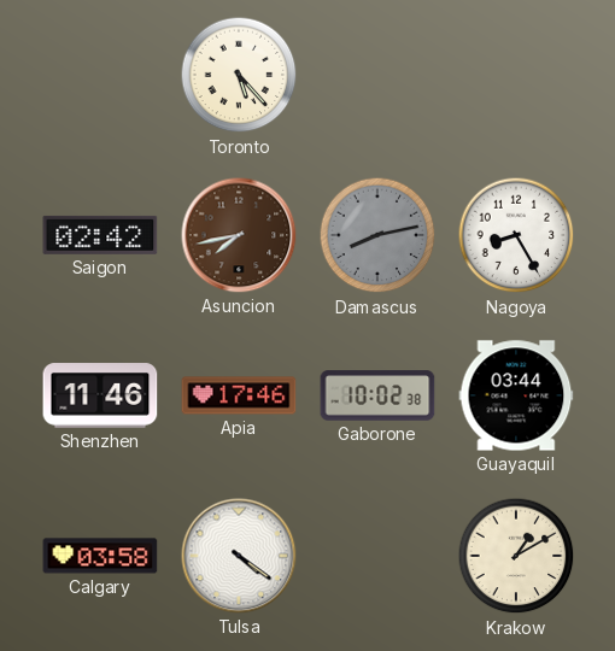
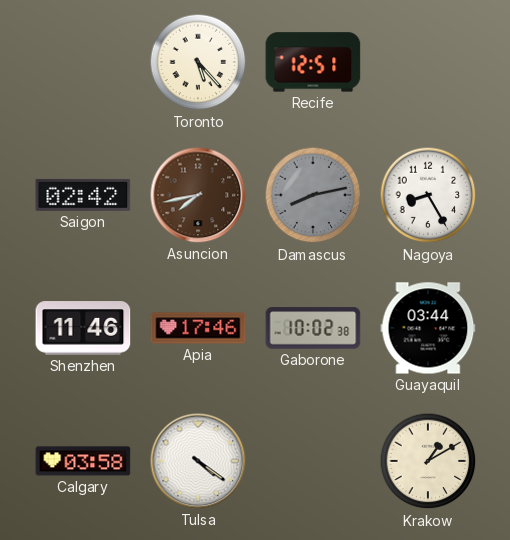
Recife: none -> 12:51
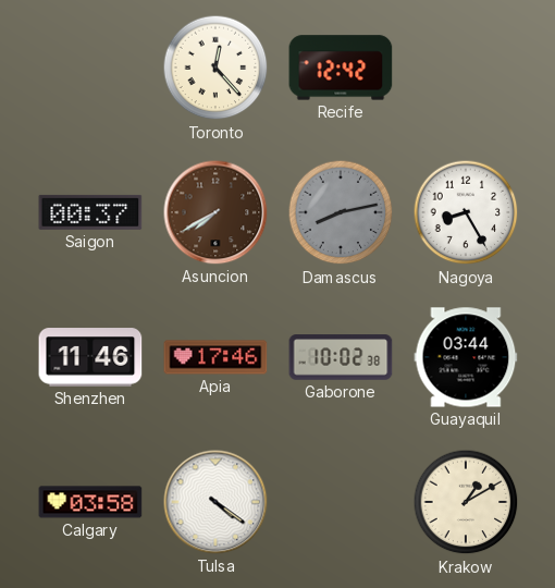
Toronto: 5:23 -> 12:23
Recife: 12:51 -> 12:42
Saigon: 02:42 -> 00:37
Asuncion: 7:43 -> 7:40
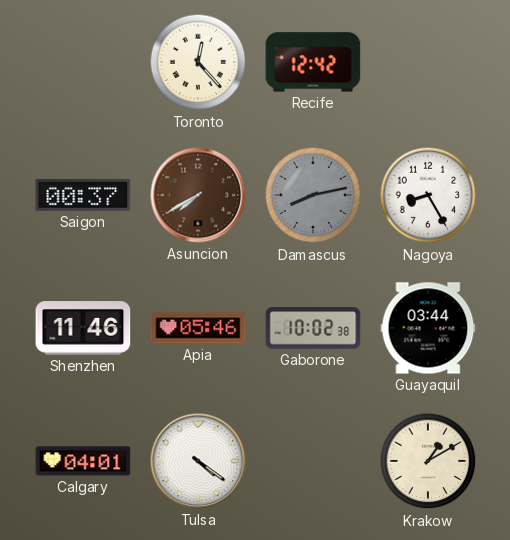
Apia: 17:46 -> 05:46
Calgary: 03:58 -> 04:01
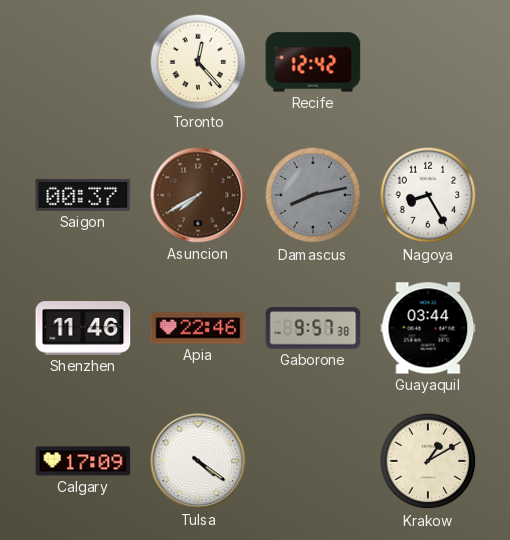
Apia: 05:46 -> 22:46
Gaborone: 10:02 -> 9:57
Calgary: 04:01 -> 17:09
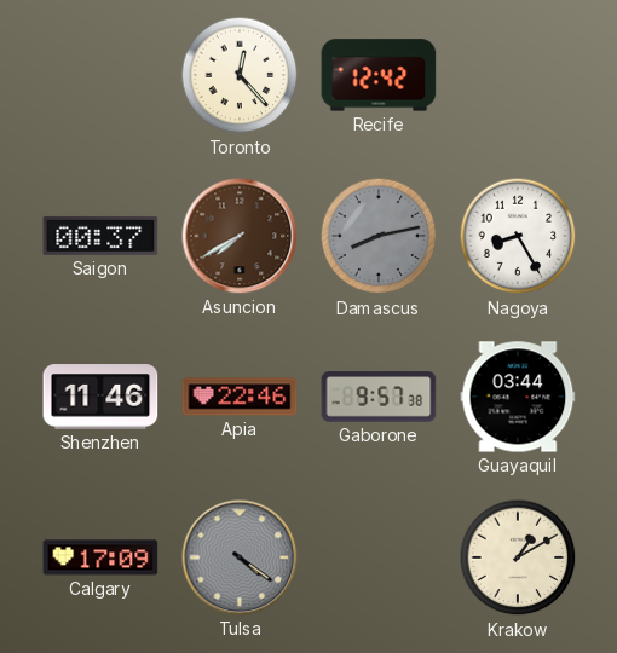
Tulsa dial: white -> grey
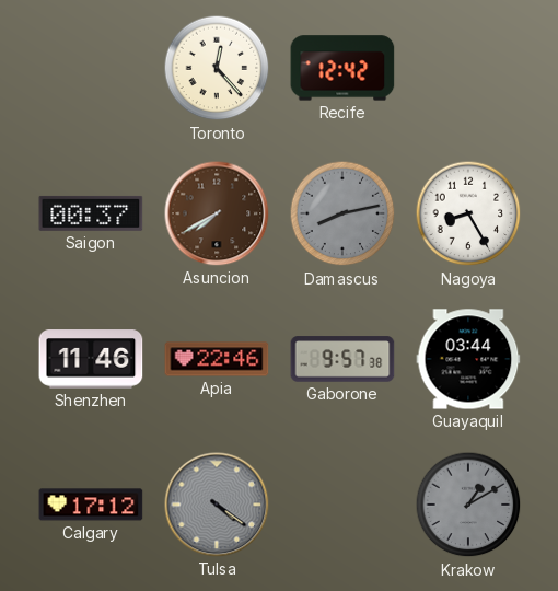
Calgary: 17:09 -> 17:12
Krakow dial: cream -> grey
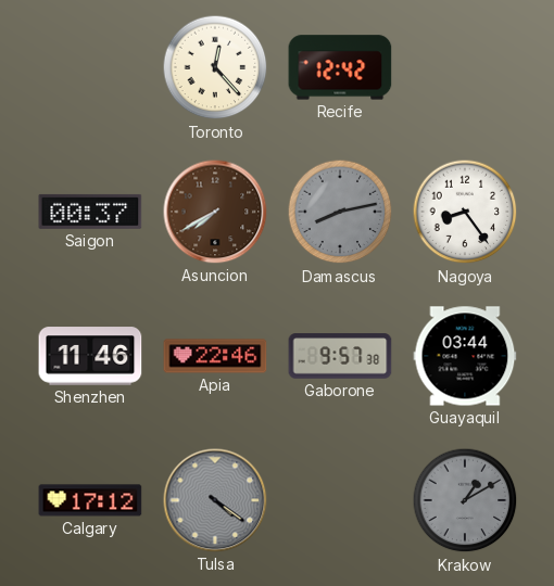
Nagoya: 8:25 -> 8:24
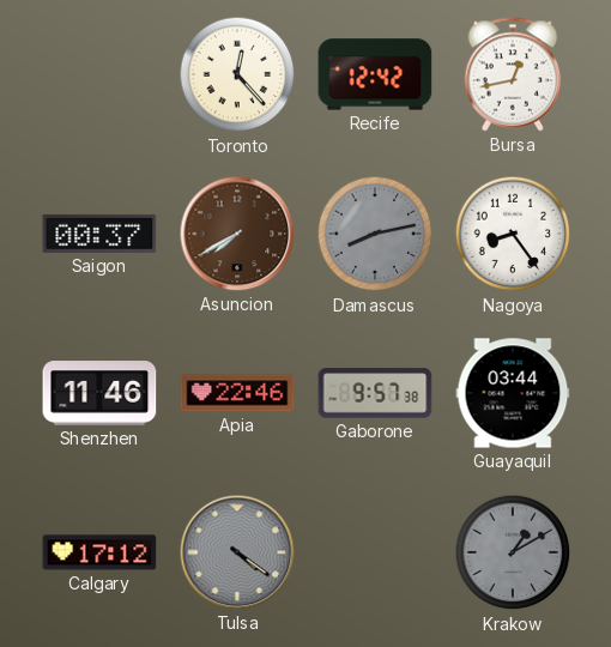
Bursa: none -> 12:43
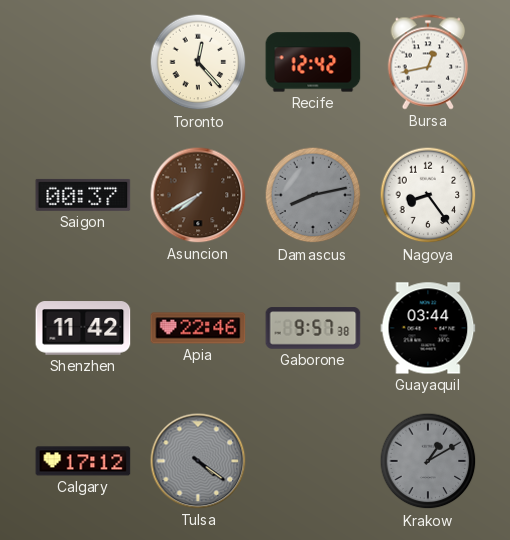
Shenzhen: 11:46 -> 11:42
